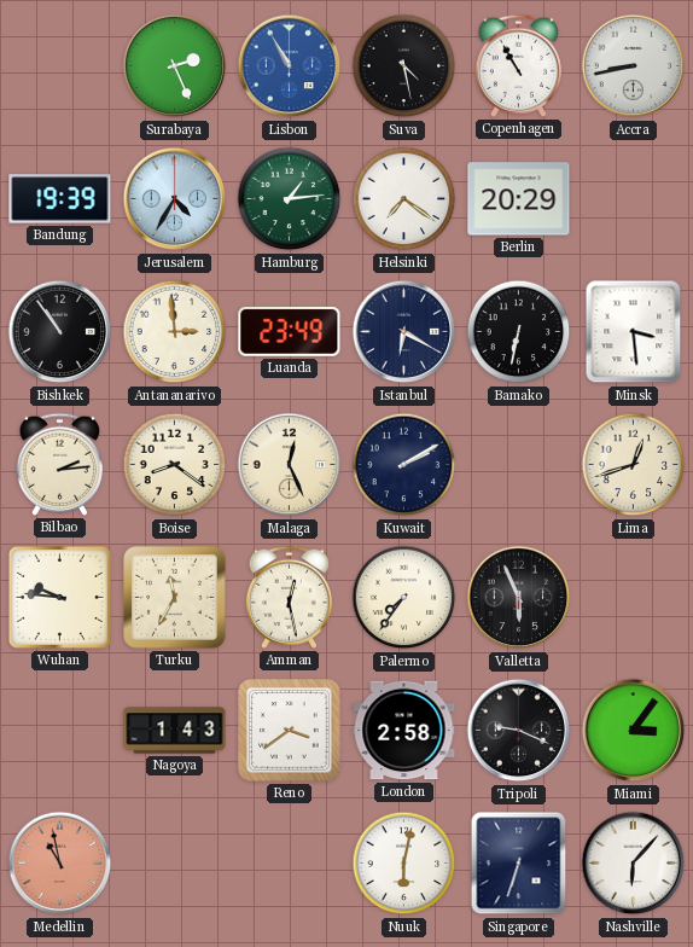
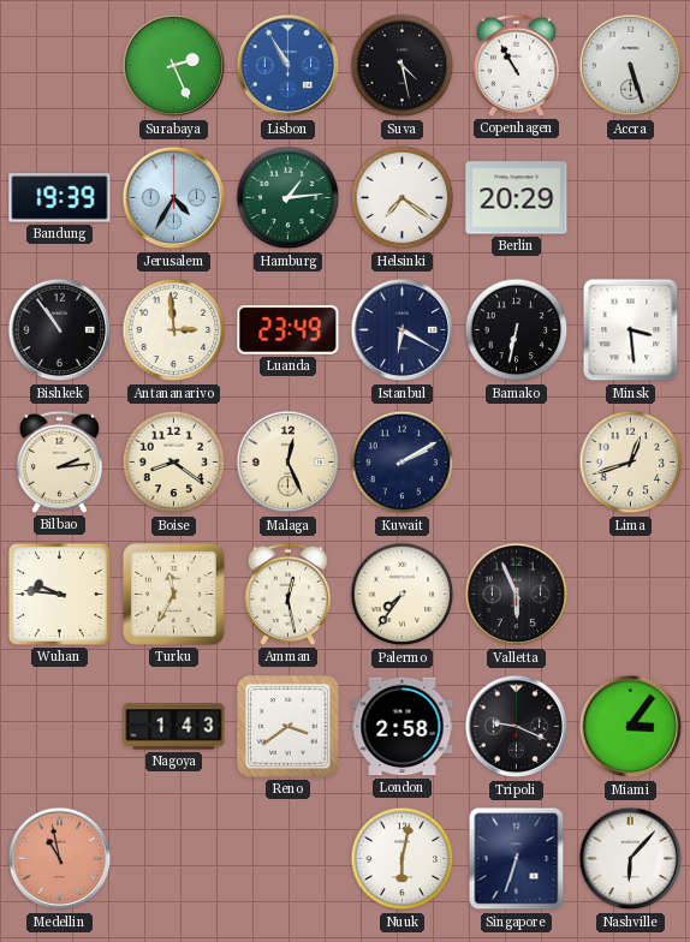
Accra: 8:43 -> 5:27
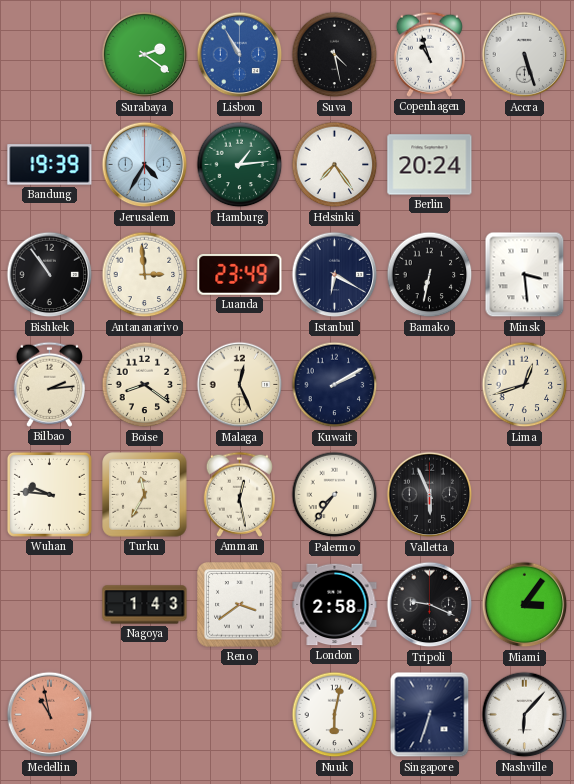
Surabaya: 2:26 -> 2:21
Copenhagen: 10:55 -> 10:57
Helsinki: 7:21 -> 7:24
Berlin: 20:29 -> 20:24
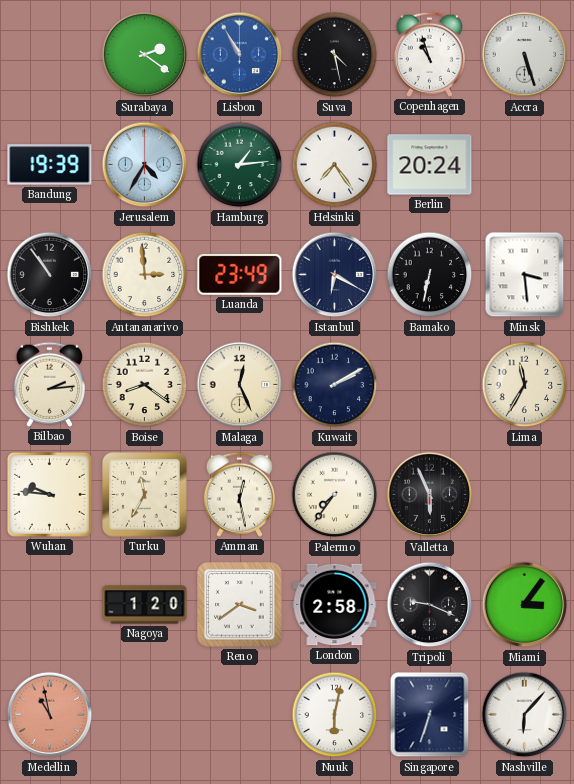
Lima: 12:42 -> 11:35
Nagoya: 1:43 -> 1:20
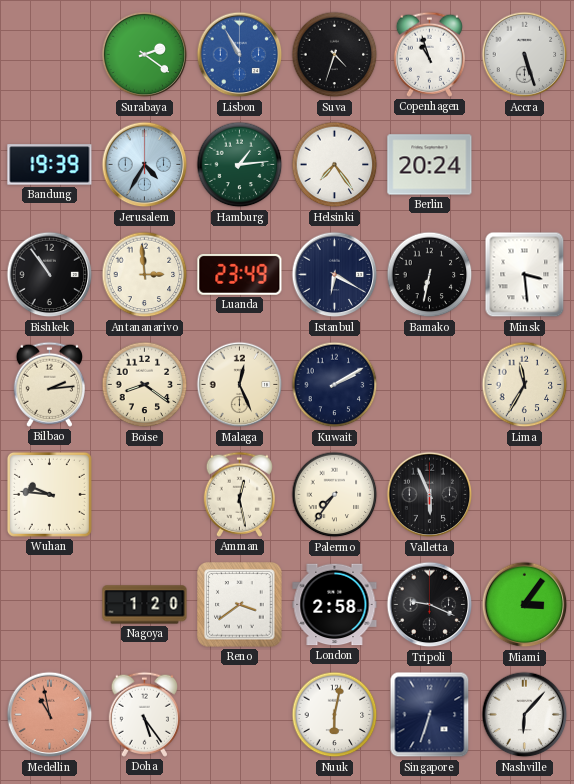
Suva: 4:28 -> 4:33
Turku: 11:35 -> none
Doha: none -> 5:24
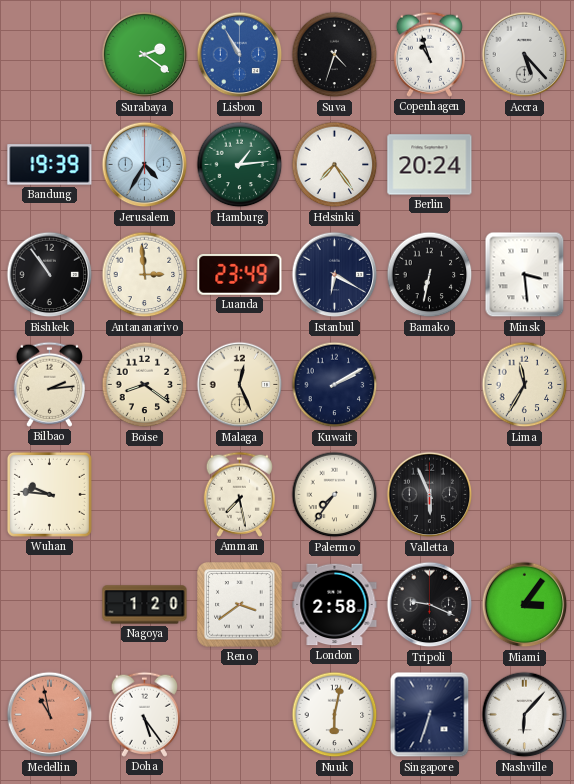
Accra: 5:27 -> 5:23
Amman: 12:28 -> 7:28
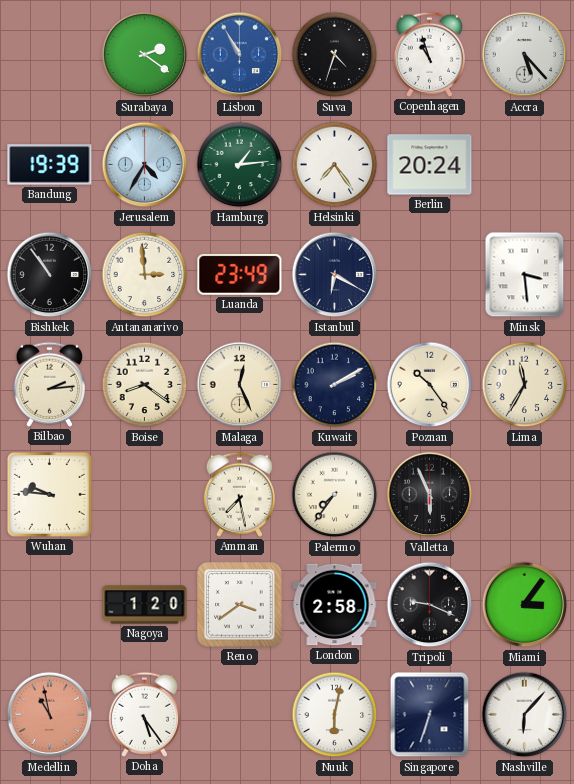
Bamako: 6:32 -> none
Poznan: none -> 10:24
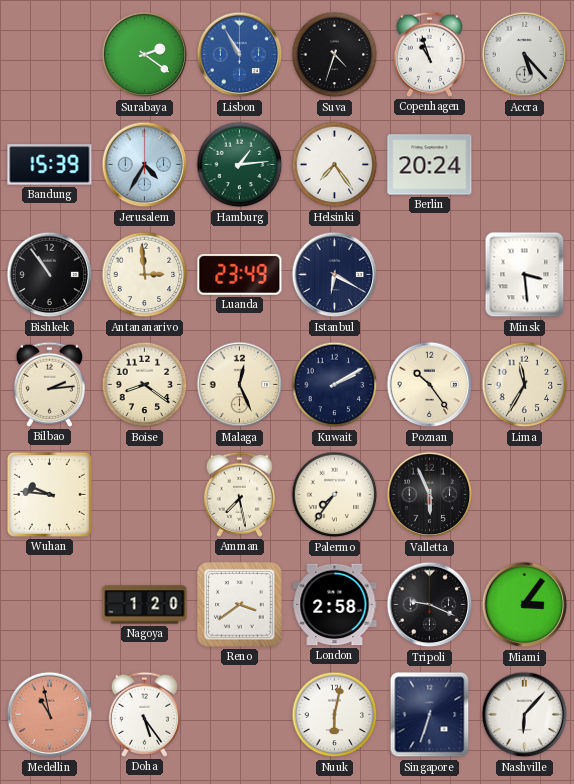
Bandung: 19:39 -> 15:39
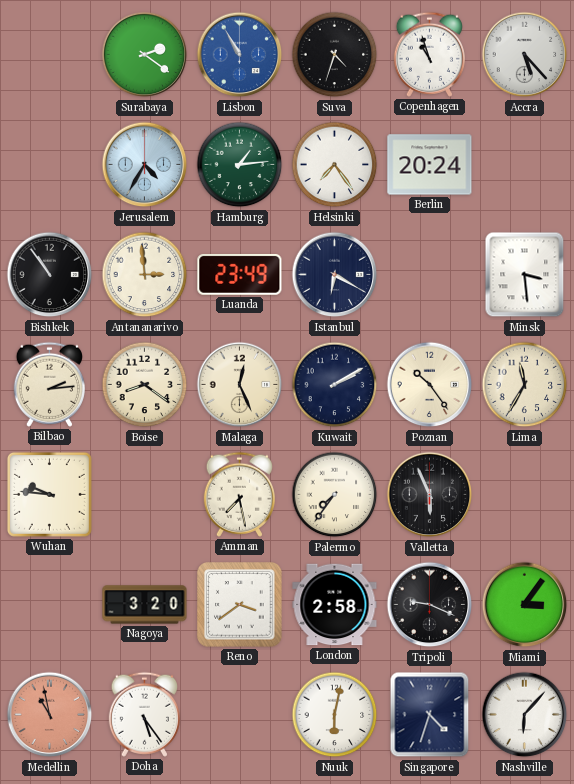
Bandung: 15:39 -> none
Nagoya: 1:20 -> 3:20
Singapore: 6:33 -> 4:33
